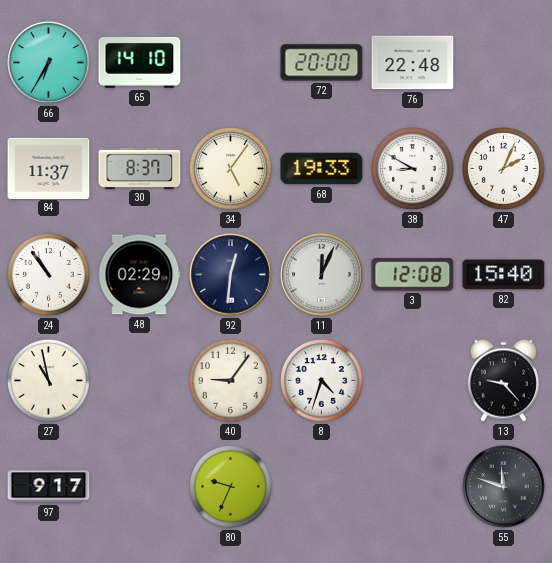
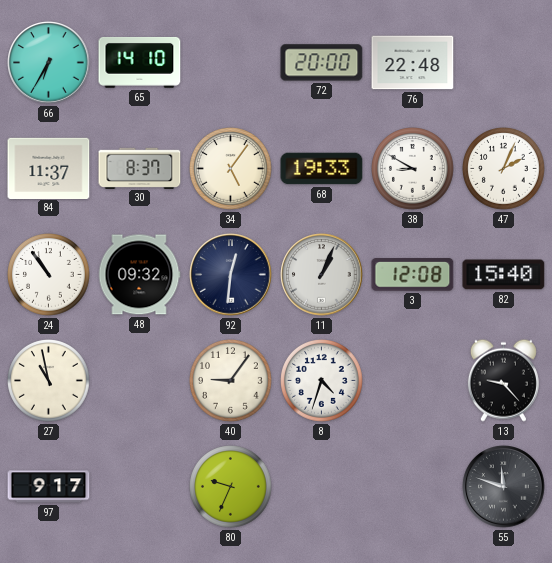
48: 02:29 -> 09:32
11: 12:04 -> 1:04
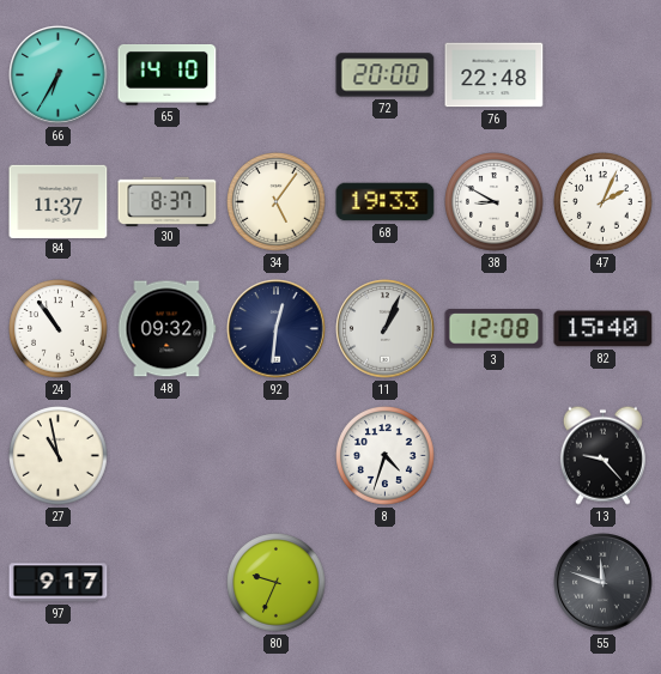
40: 9:06 -> none
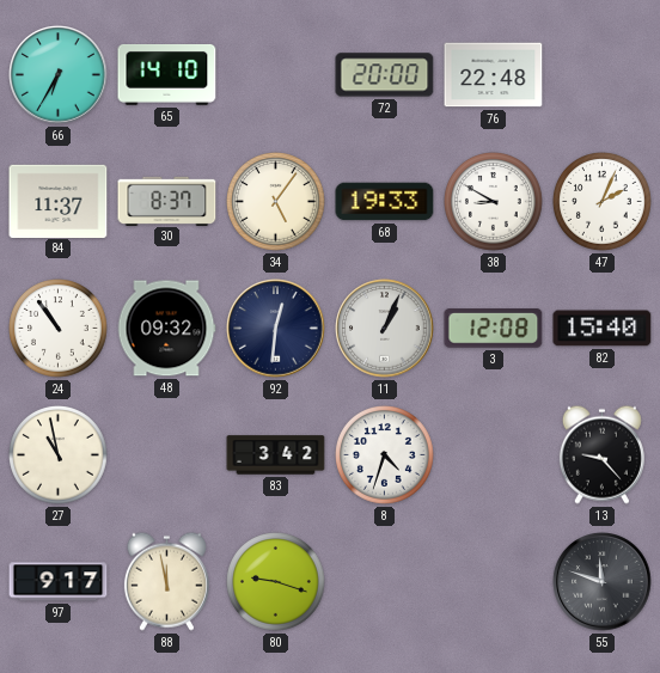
83: none -> 3:42
88: none -> 11:58
80: 9:34 -> 9:18
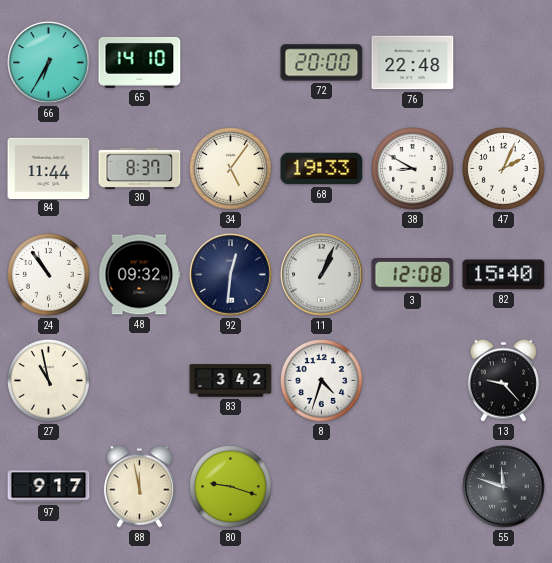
84: 11:37 -> 11:44
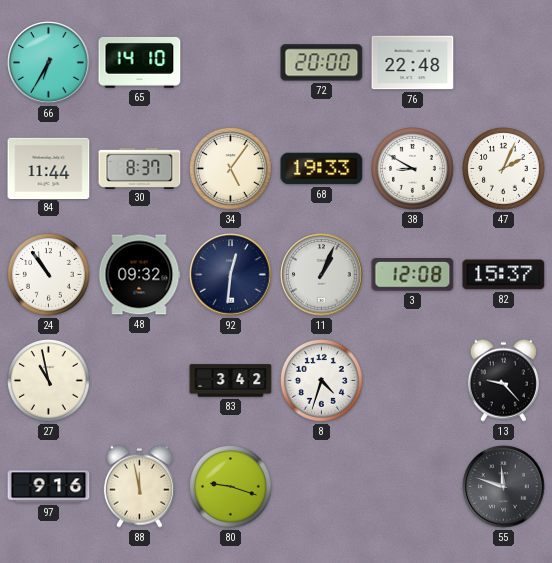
82: 15:40 -> 15:37
97: 9:17 -> 9:16
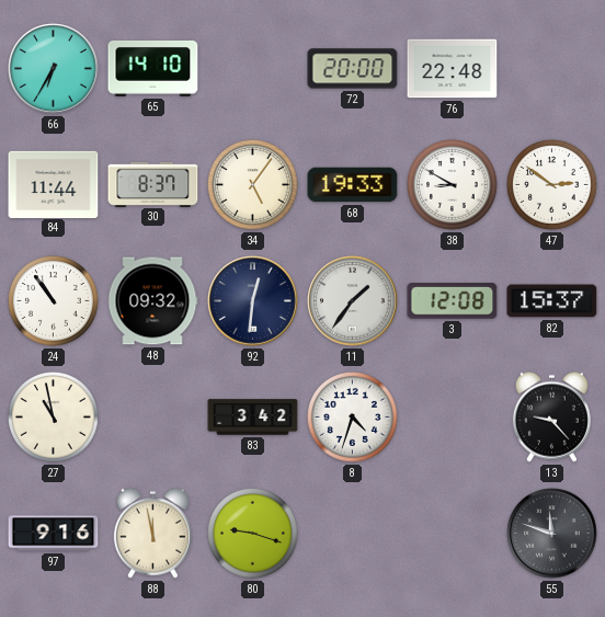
47: 2:04 -> 2:51
11: 1:04 -> 1:36
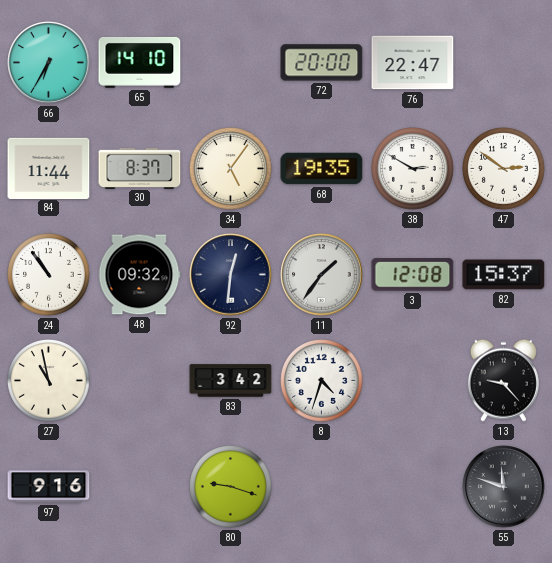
76: 22:48 -> 22:47
68: 19:33 -> 19:35
38: 8:50 -> 2:50
88: 11:58 -> none
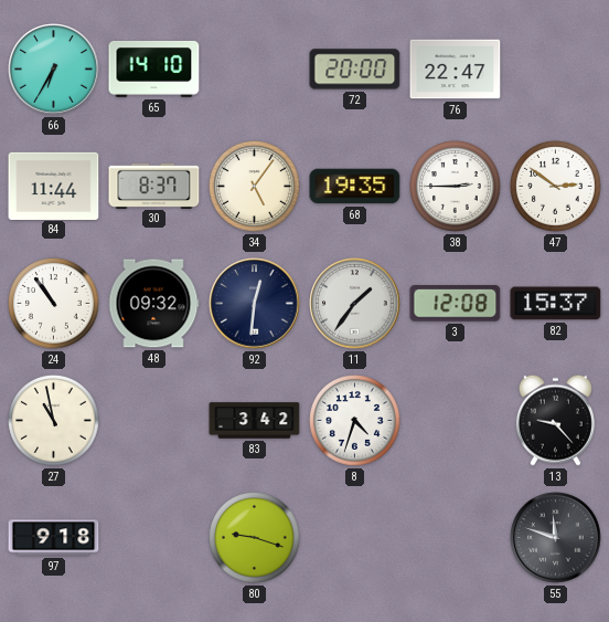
38: 2:50 -> 2:45
97: 9:16 -> 9:18
